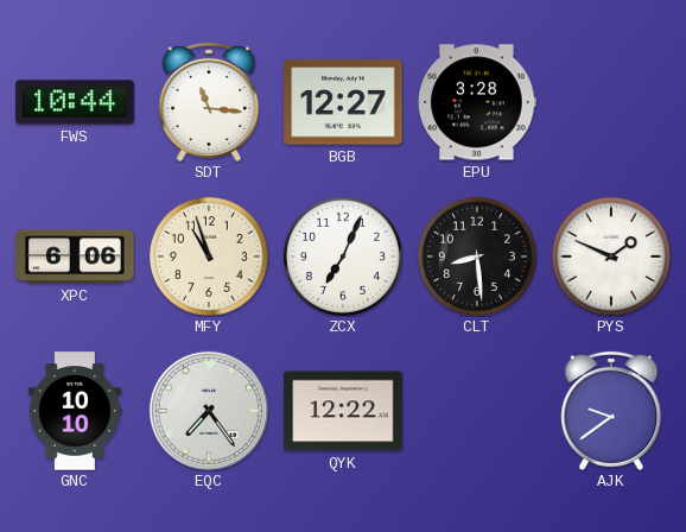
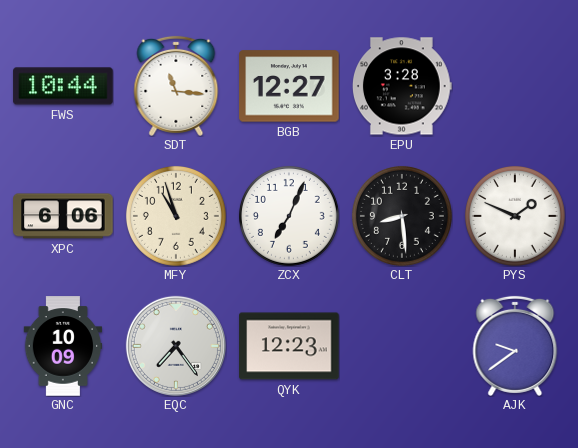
GNC: 10:10 -> 10:09
QYK: 12:22 -> 12:23
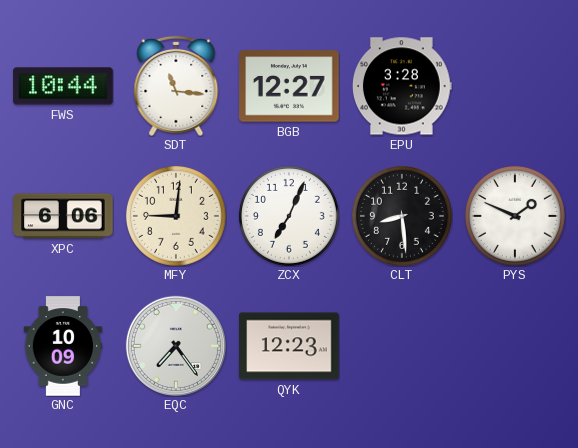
MFY: 10:57 -> 9:01
AJK: 9:39 -> none
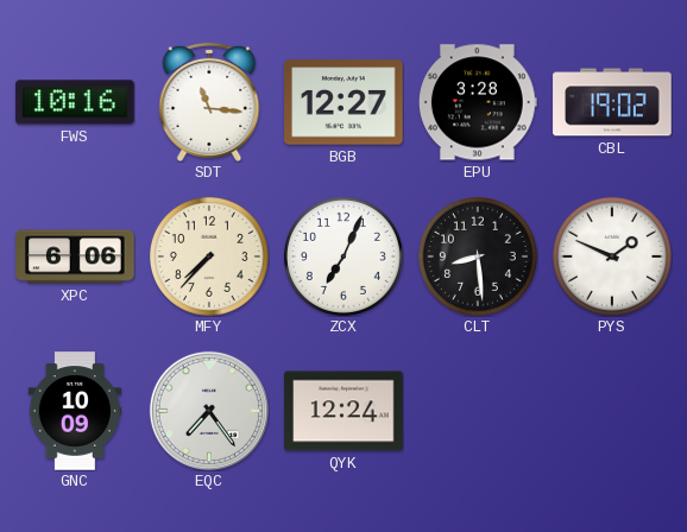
FWS: 10:44 -> 10:16
CBL: none -> 19:02
MFY: 9:01 -> 7:37
QYK: 12:23 -> 12:24
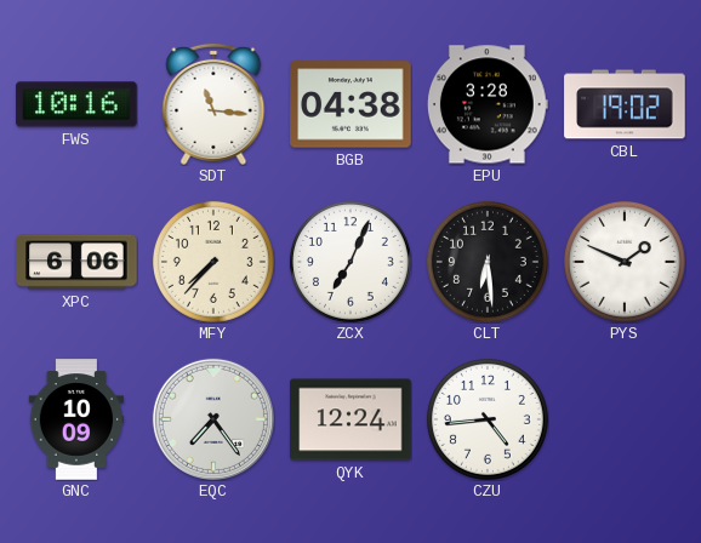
BGB: 12:27 -> 04:38
CLT: 8:29 -> 6:29
CZU: none -> 4:44
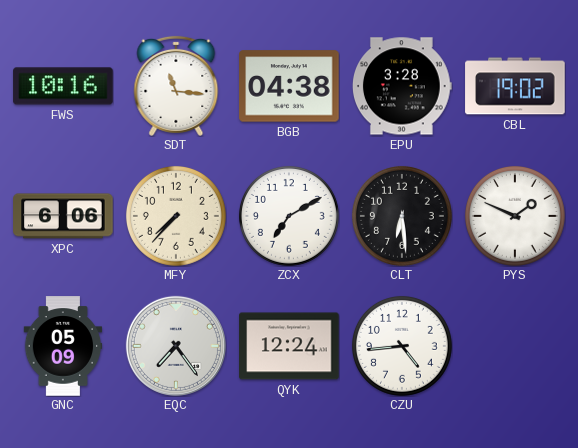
ZCX: 7:04 -> 7:10
GNC: 10:09 -> 05:09
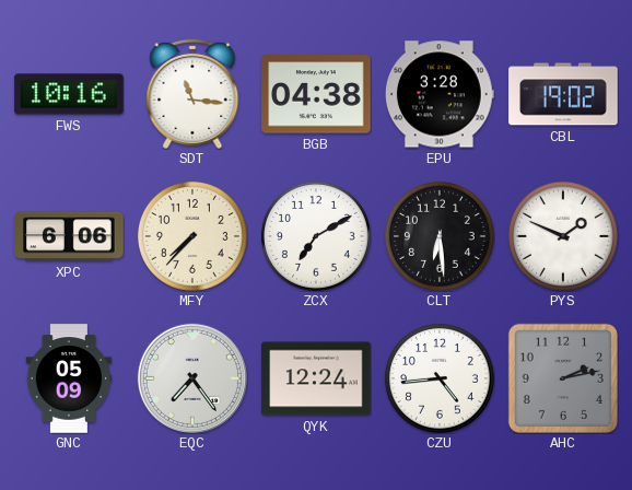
AHC: none -> 2:13
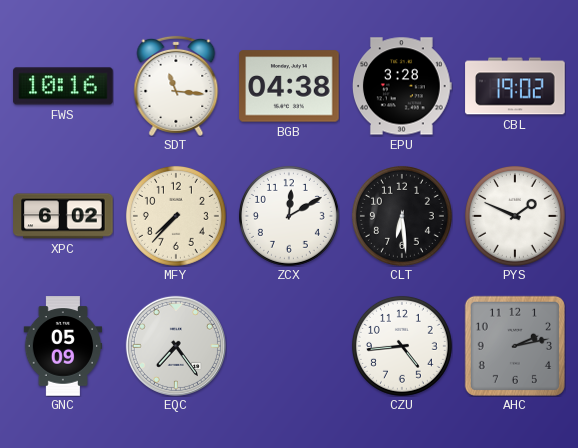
XPC: 6:06 -> 6:02
ZCX: 7:10 -> 12:10
QYK: 12:24 -> none
